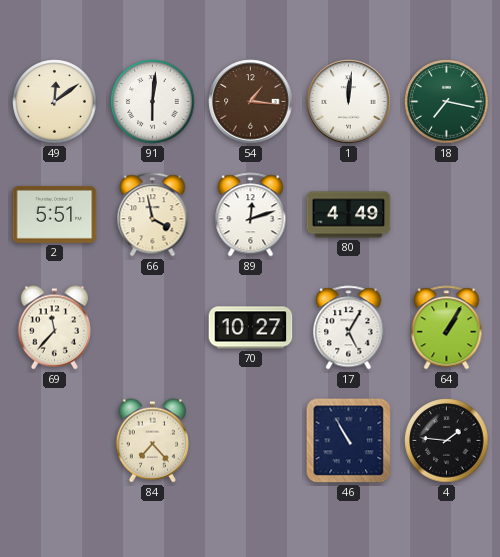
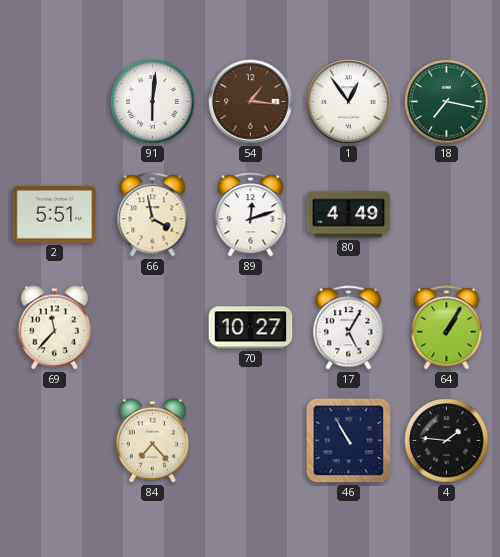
49: 12:09 -> none
1: 12:01 -> 12:54
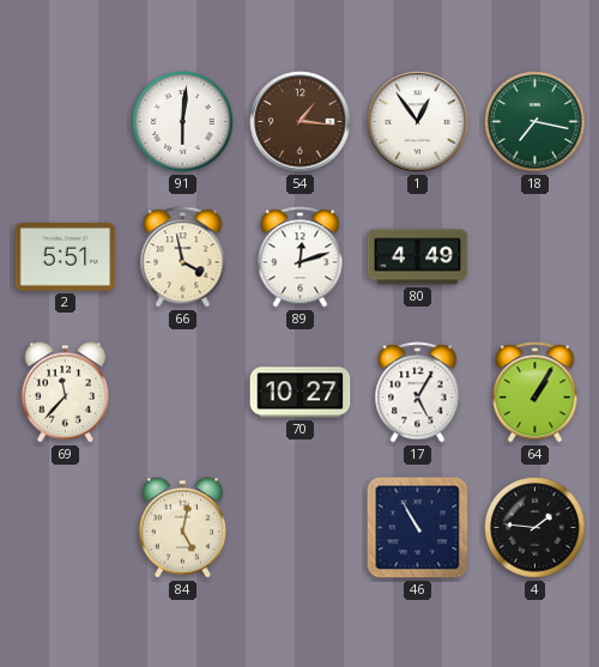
84: 7:23 -> 5:02
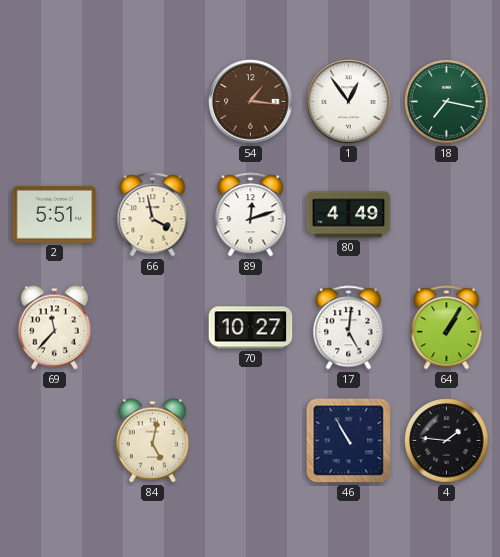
91: 6:01 -> none
17: 5:05 -> 5:01
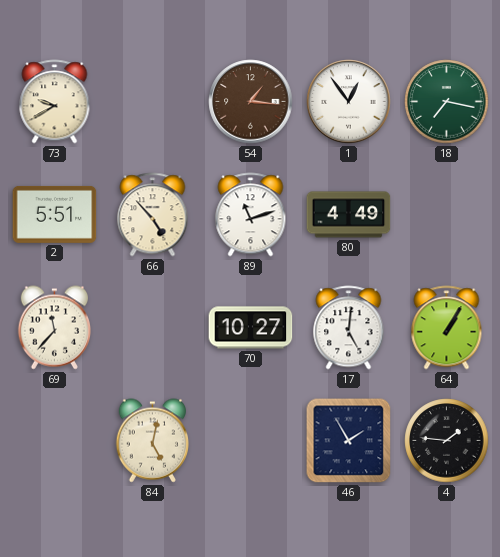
73: none -> 9:40
66: 3:58 -> 4:53
89: 12:12 -> 11:12
46: 10:55 -> 1:55
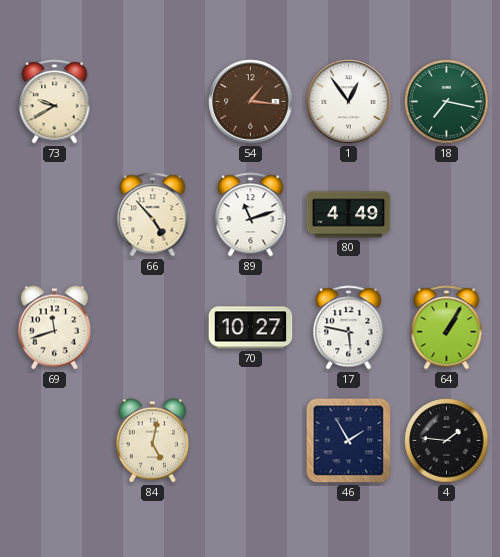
2: 5:51 -> none
69: 11:37 -> 11:42
17: 5:01 -> 5:47
